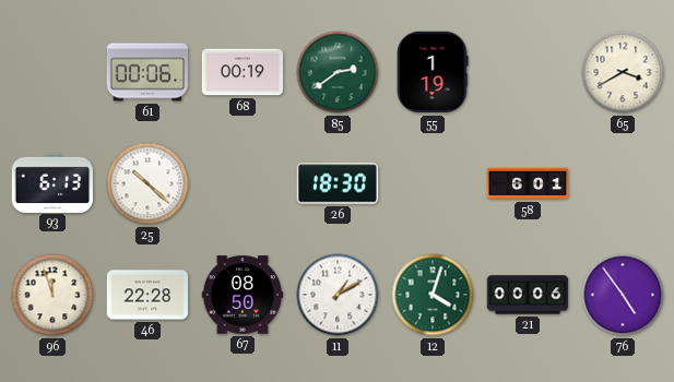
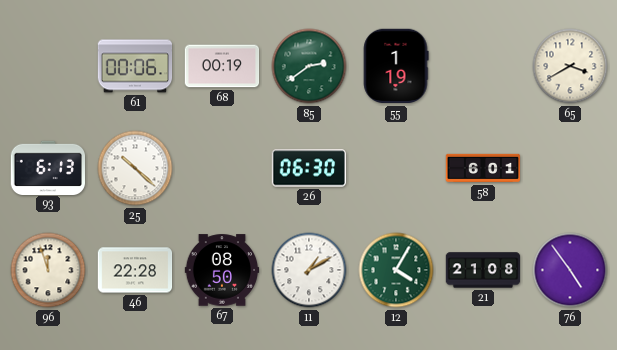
26: 18:30 -> 06:30
12: 4:03 -> 4:05
21: 00:06 -> 21:08
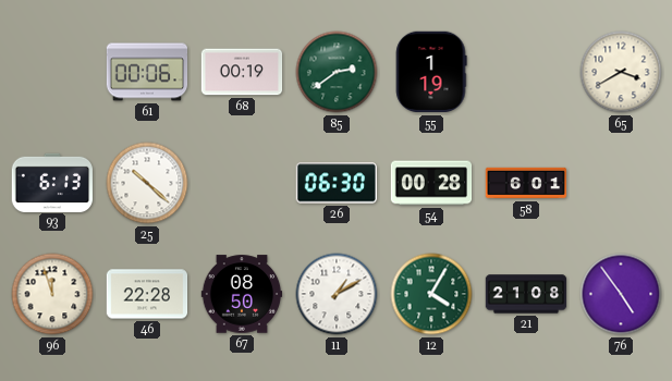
54: none -> 00:28
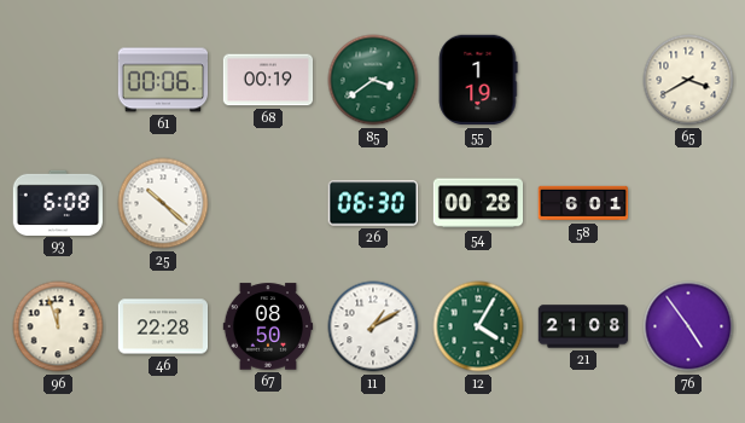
85: 2:39 -> 3:39
93: 6:13 -> 6:08
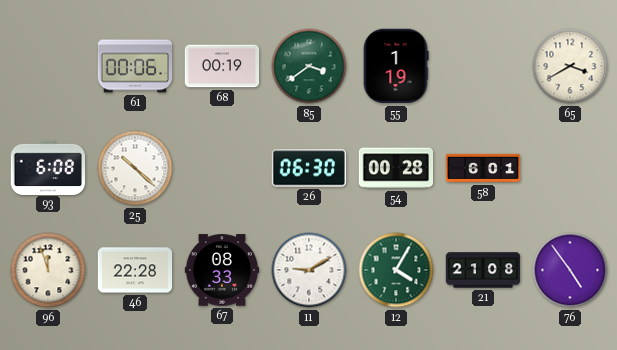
67: 08:50 -> 08:33
11: 1:10 -> 9:10
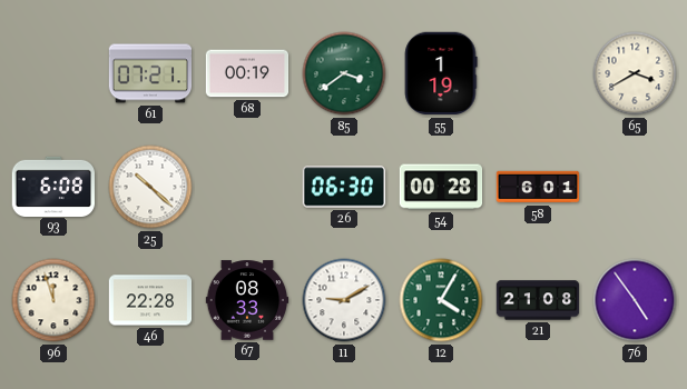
61: 00:06 -> 07:21
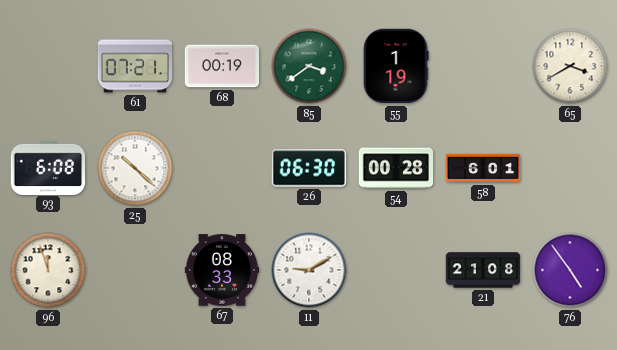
46: 22:28 -> none
12: 4:05 -> none
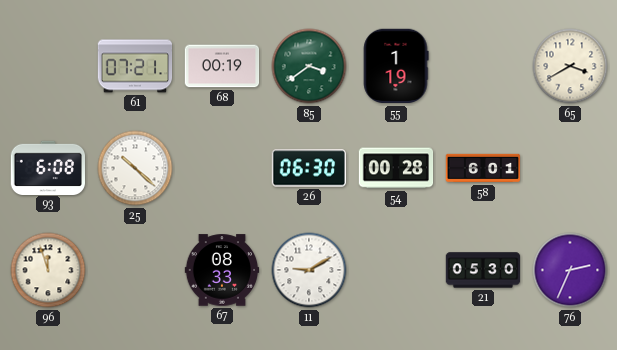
21: 21:08 -> 05:30
76: 4:54 -> 2:34
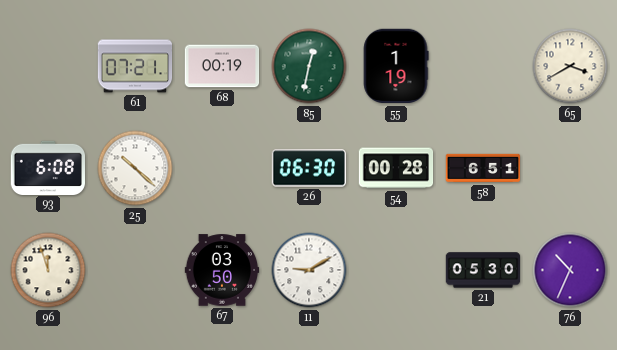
85: 3:39 -> 12:32
58: 6:01 -> 6:51
67: 08:33 -> 03:50
76: 2:34 -> 10:34
